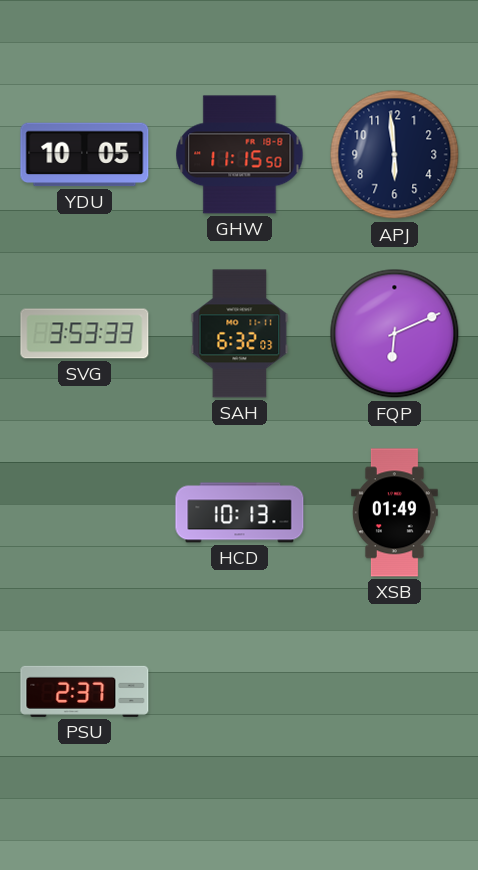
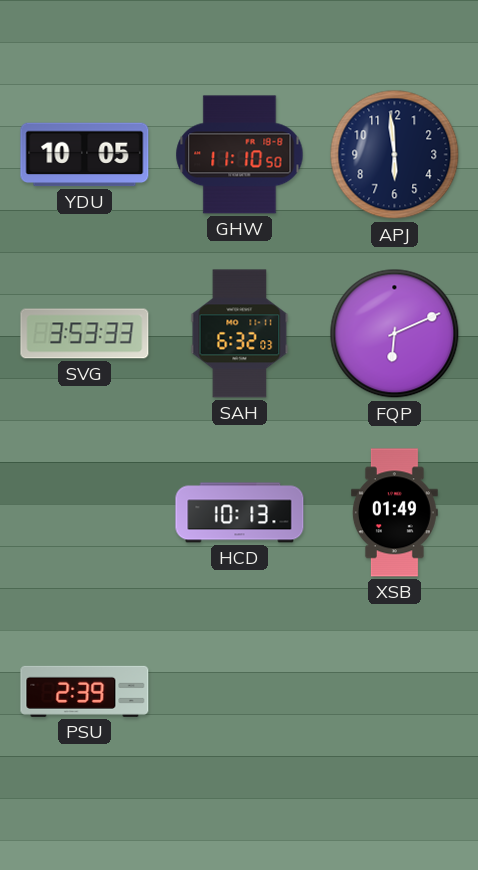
GHW: 11:15 -> 11:10
PSU: 2:37 -> 2:39
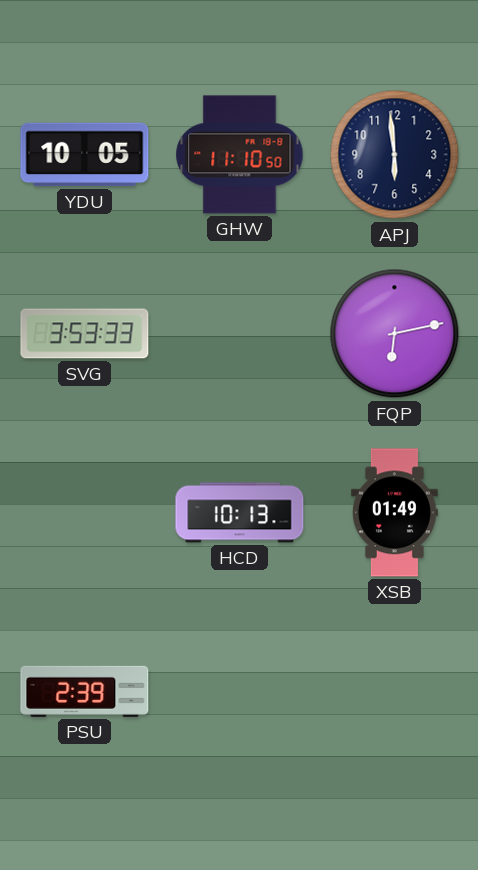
SAH: 6:32 -> none
FQP: 6:11 -> 6:13
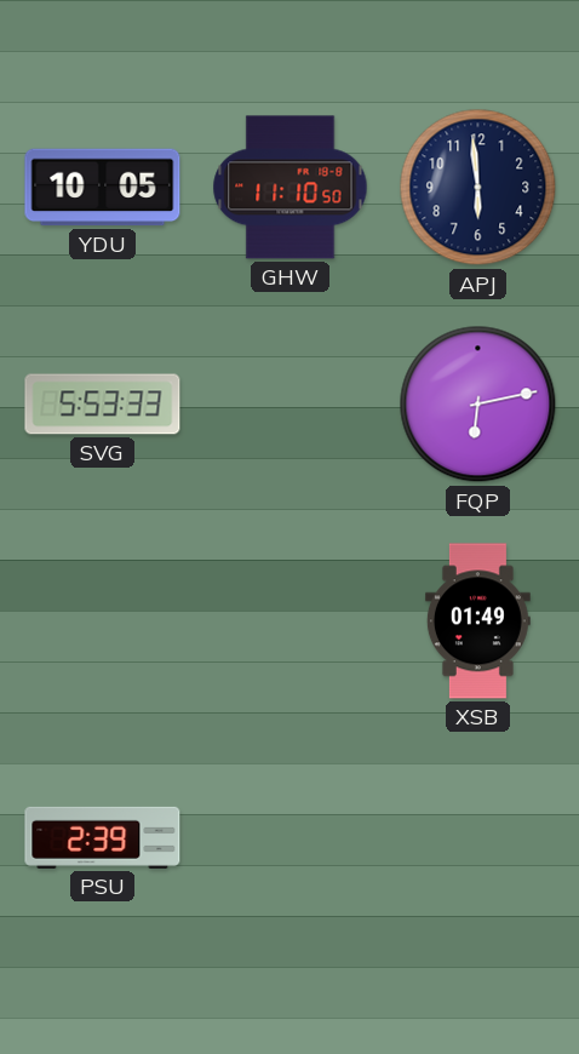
SVG: 3:53 -> 5:53
HCD: 10:13 -> none
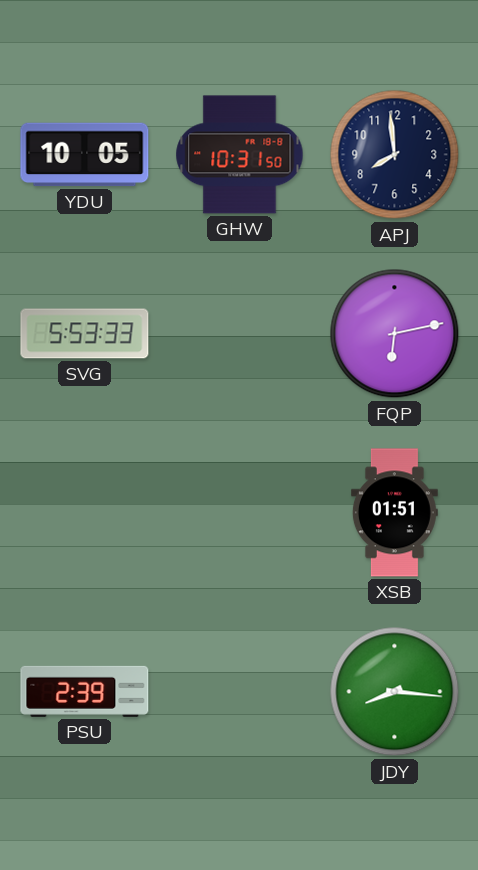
GHW: 11:10 -> 10:31
APJ: 5:59 -> 7:59
XSB: 01:49 -> 01:51
JDY: none -> 8:16
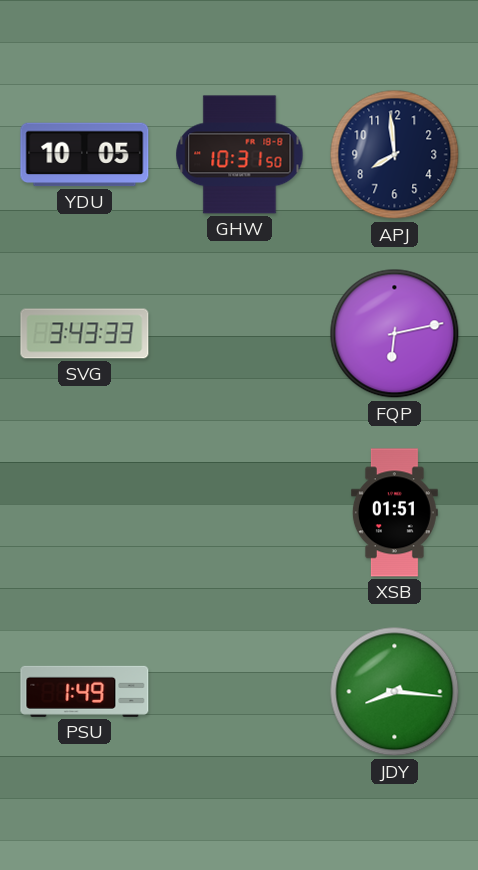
SVG: 5:53 -> 3:43
PSU: 2:39 -> 1:49
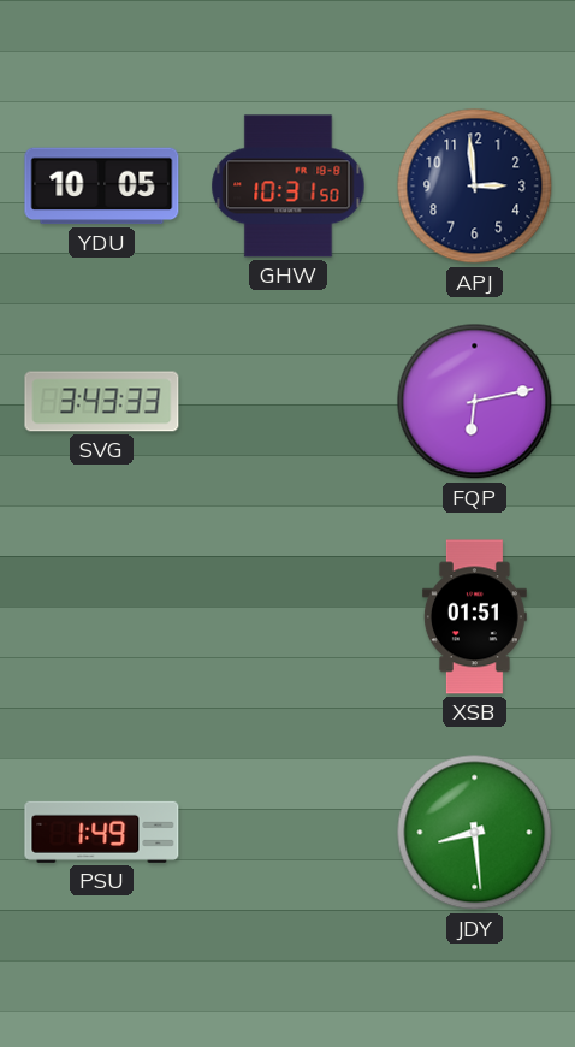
APJ: 7:59 -> 2:59
JDY: 8:16 -> 8:29
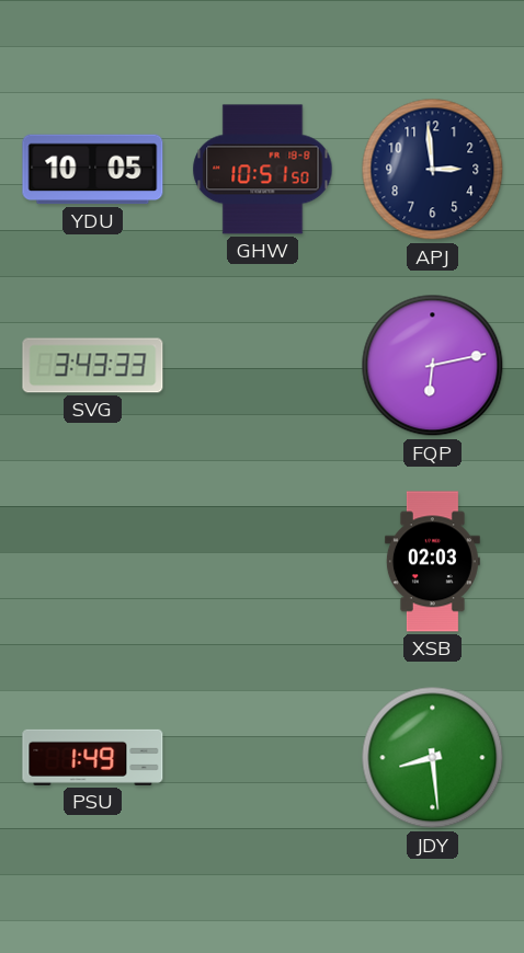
GHW: 10:31 -> 10:51
XSB: 01:51 -> 02:03
